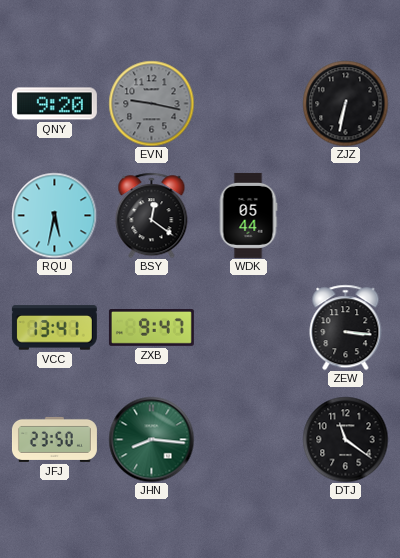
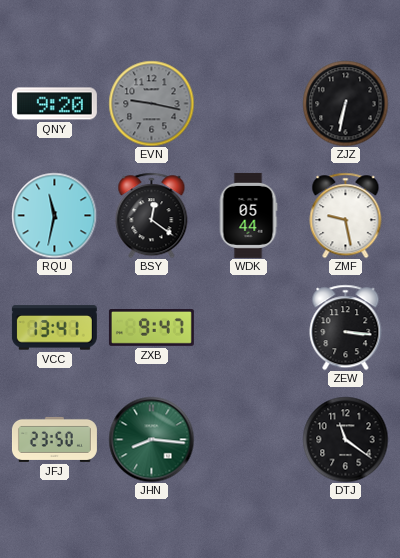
RQU: 5:32 -> 11:32
ZMF: none -> 9:28
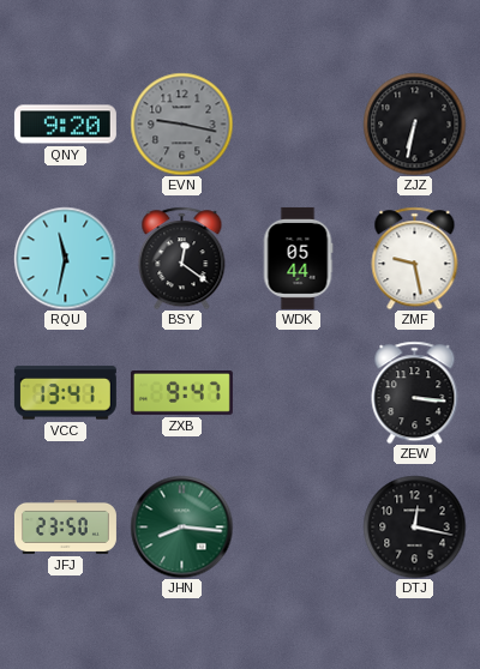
DTJ: 11:21 -> 12:17
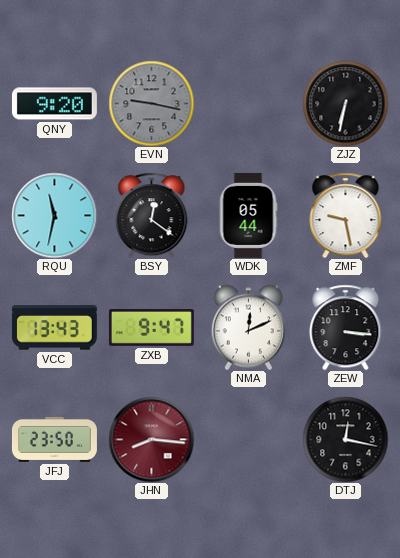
VCC: 13:41 -> 13:43
NMA: none -> 12:11
JHN dial: green -> burgundy
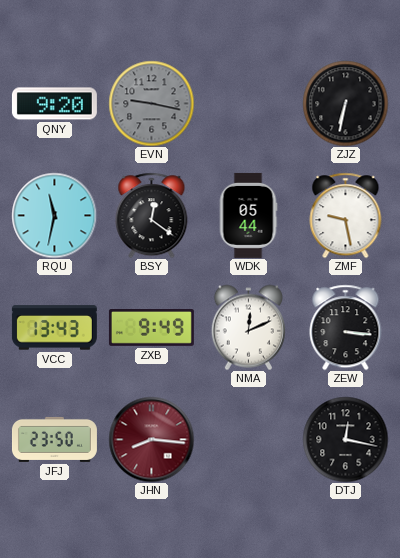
ZXB: 9:47 -> 9:49
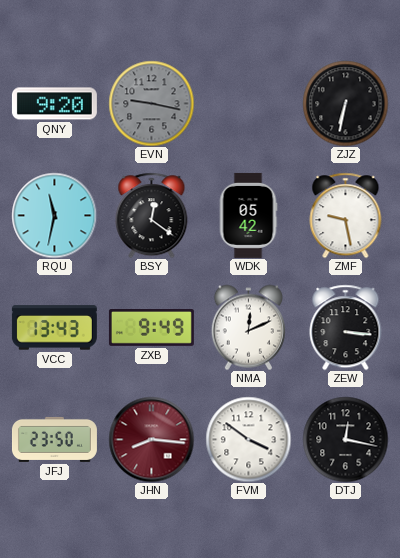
WDK: 05:44 -> 05:42
FVM: none -> 3:51
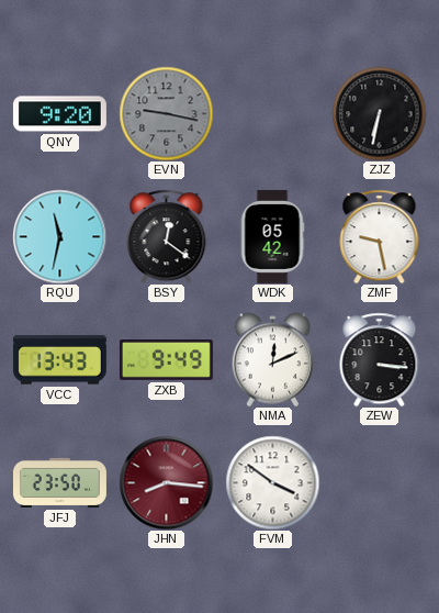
DTJ: 12:17 -> none
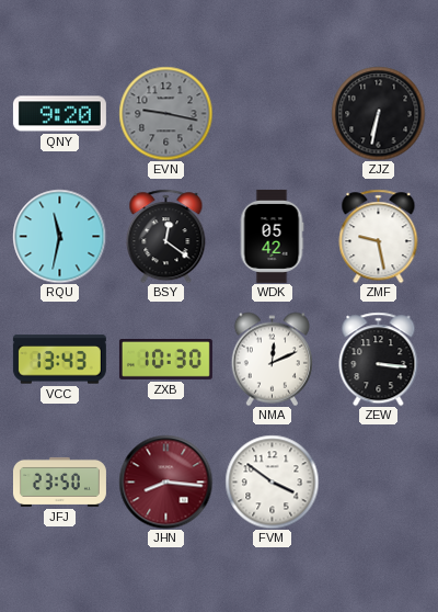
ZXB: 9:49 -> 10:30
